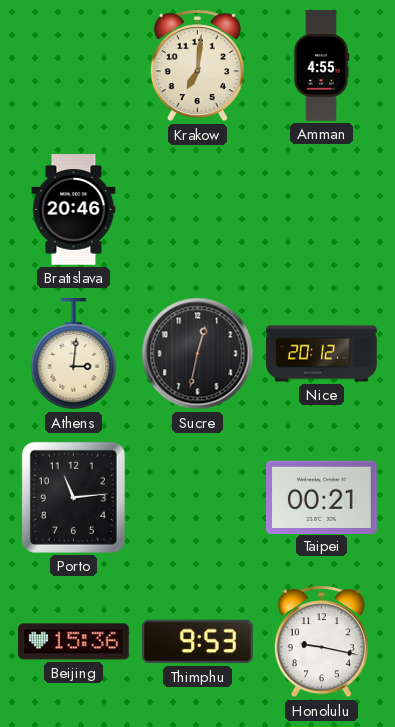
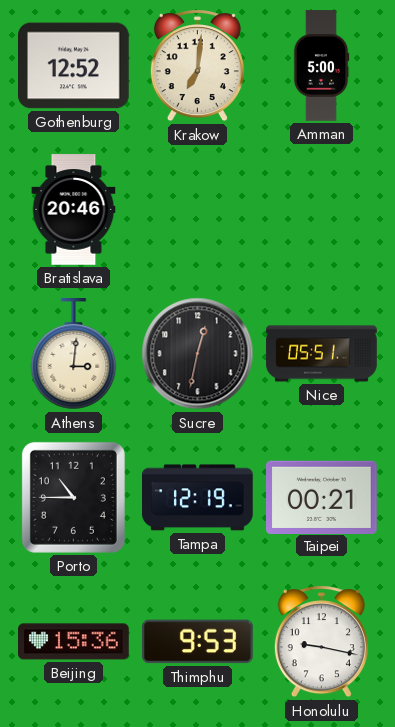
Gothenburg: none -> 12:52
Amman: 4:55 -> 5:00
Nice: 20:12 -> 05:51
Porto: 11:14 -> 10:45
Tampa: none -> 12:19
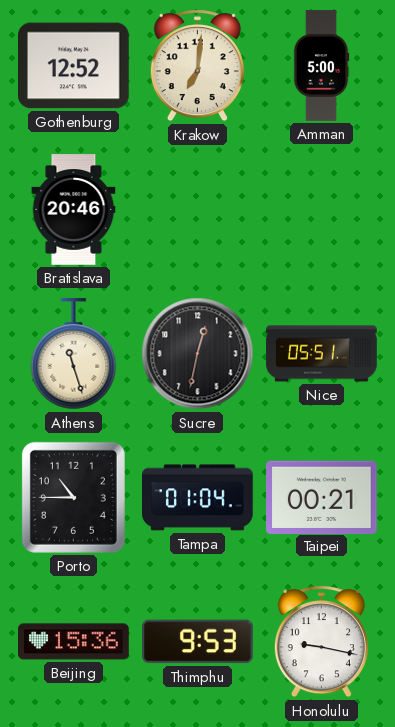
Athens: 3:01 -> 11:27
Tampa: 12:19 -> 01:04
